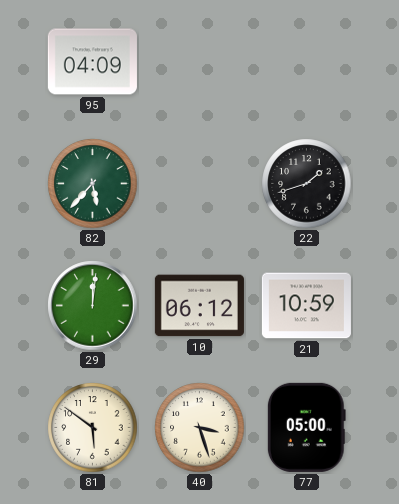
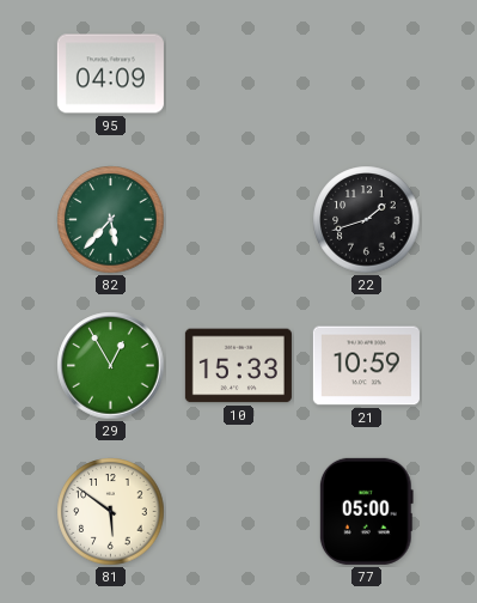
29: 12:01 -> 12:55
10: 06:12 -> 15:33
40: 3:27 -> none
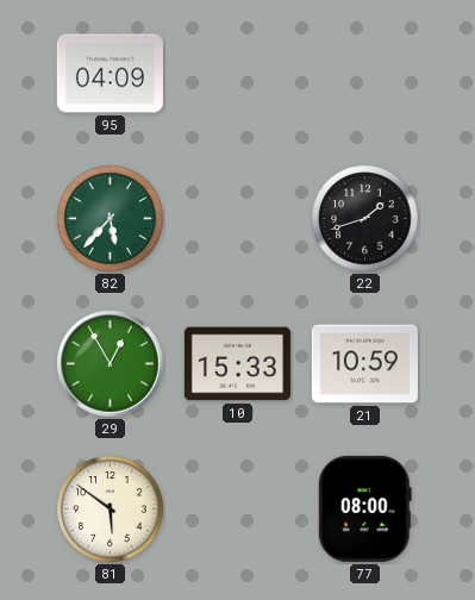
77: 05:00 -> 08:00
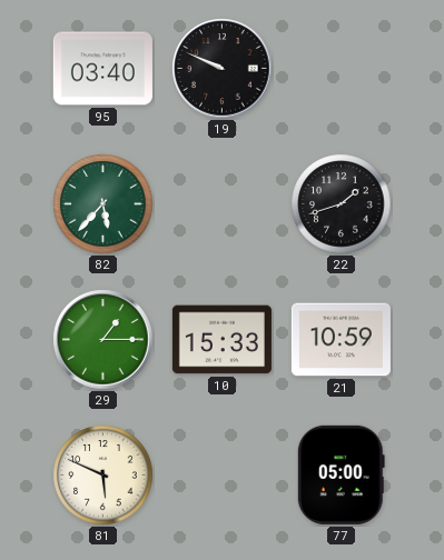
95: 04:09 -> 03:40
19: none -> 9:49
29: 12:55 -> 1:15
81: 5:51 -> 5:49
77: 08:00 -> 05:00
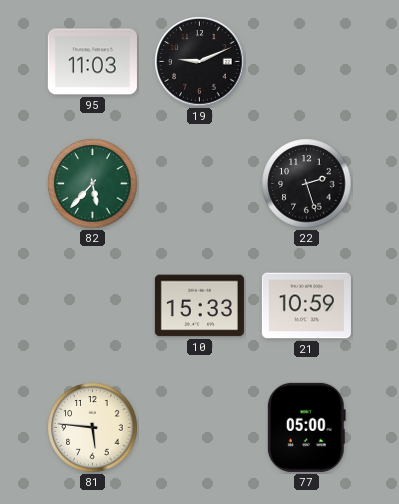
95: 03:40 -> 11:03
19: 9:49 -> 9:11
22: 1:42 -> 2:27
29: 1:15 -> none
81: 5:49 -> 5:46
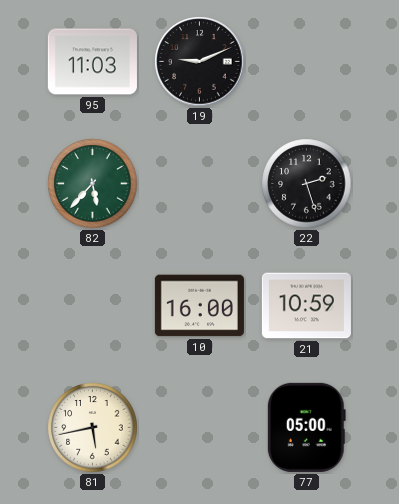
10: 15:33 -> 16:00
81: 5:46 -> 5:43
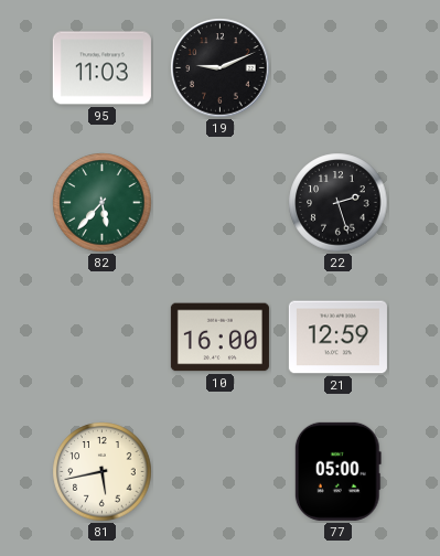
21: 10:59 -> 12:59
